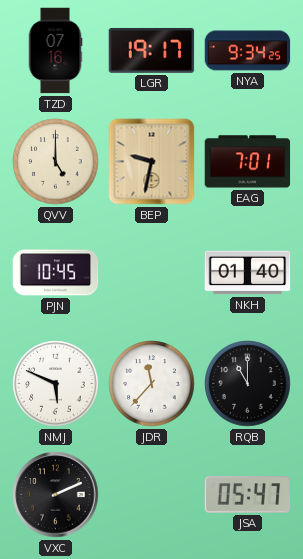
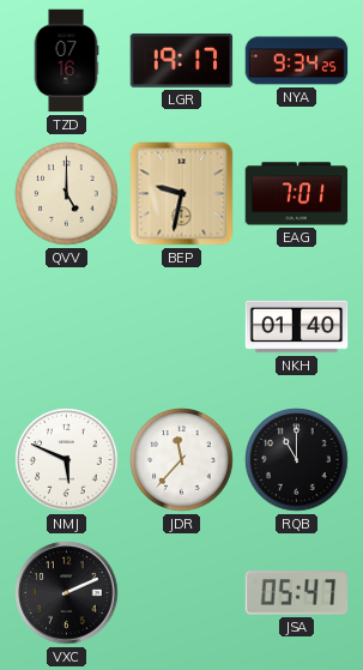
PJN: 10:45 -> none
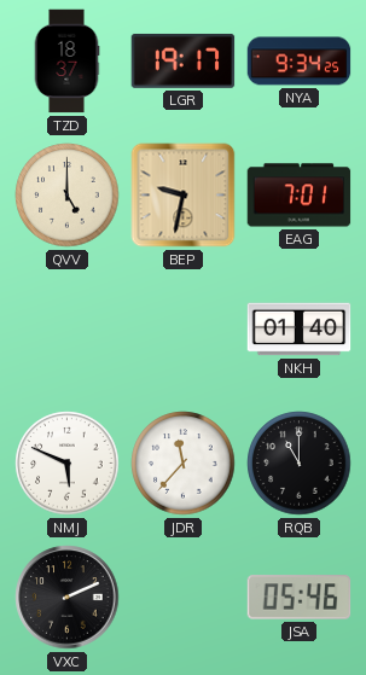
TZD: 07:16 -> 18:37
JSA: 05:47 -> 05:46
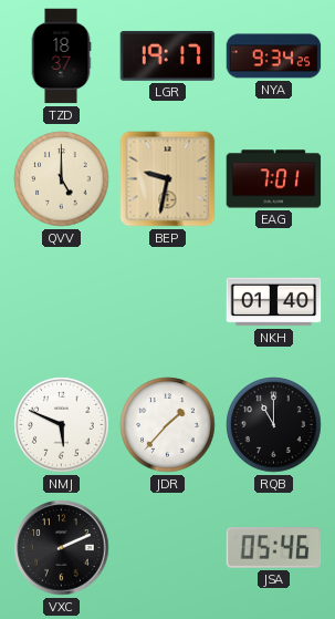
JDR: 11:37 -> 1:37
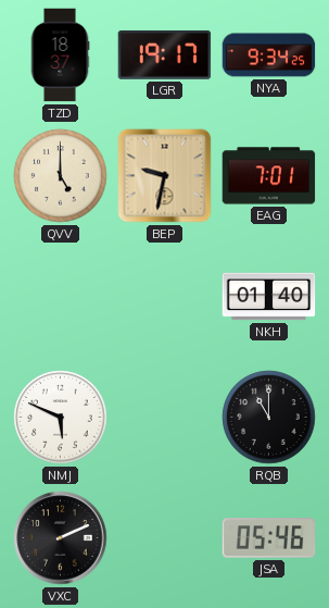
JDR: 1:37 -> none
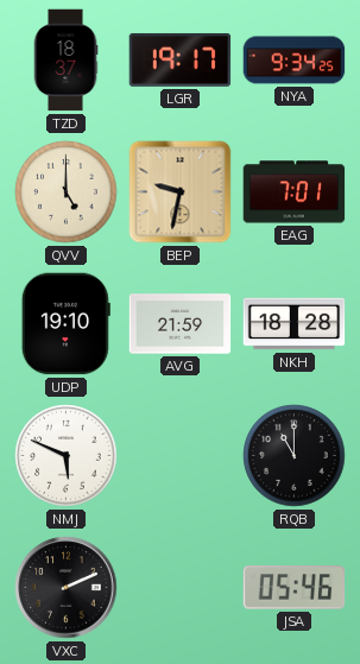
UDP: none -> 19:10
AVG: none -> 21:59
NKH: 01:40 -> 18:28
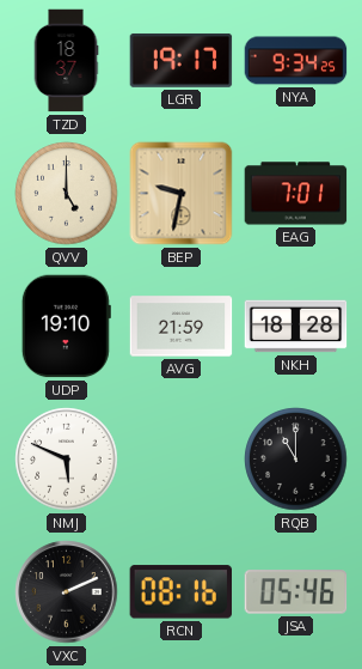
RCN: none -> 08:16
